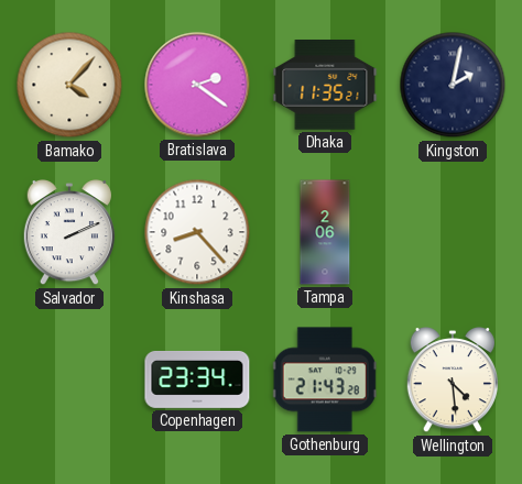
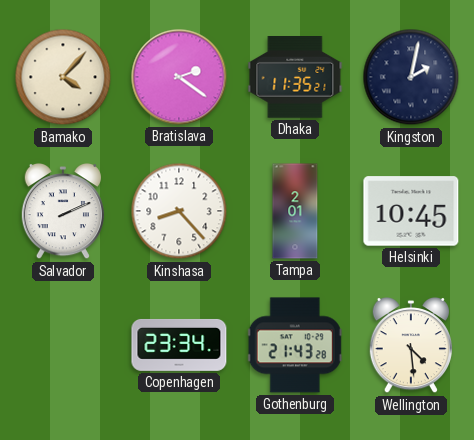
Tampa: 2:06 -> 2:01
Helsinki: none -> 10:45
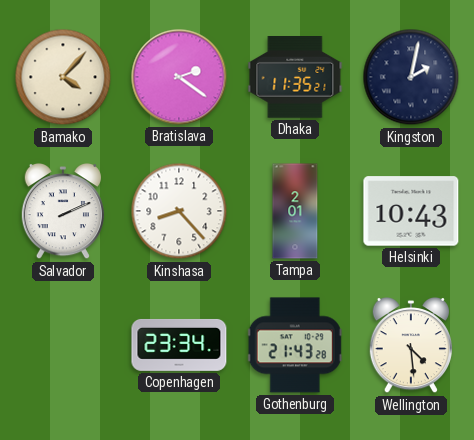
Helsinki: 10:45 -> 10:43
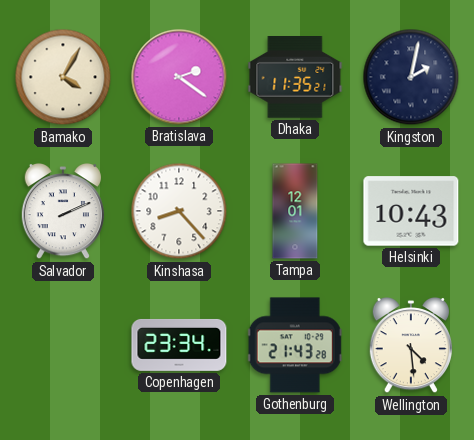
Bamako: 4:07 -> 4:05
Tampa: 2:01 -> 12:01
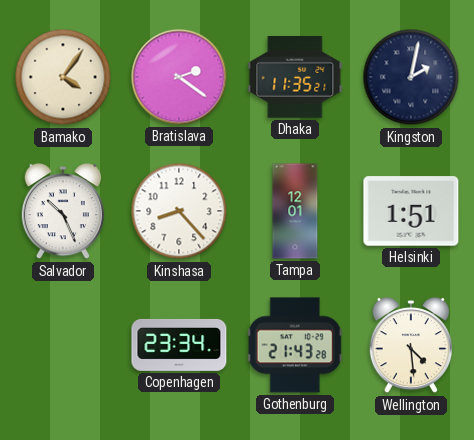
Bamako: 4:05 -> 4:06
Salvador: 2:11 -> 10:26
Helsinki: 10:43 -> 1:51
